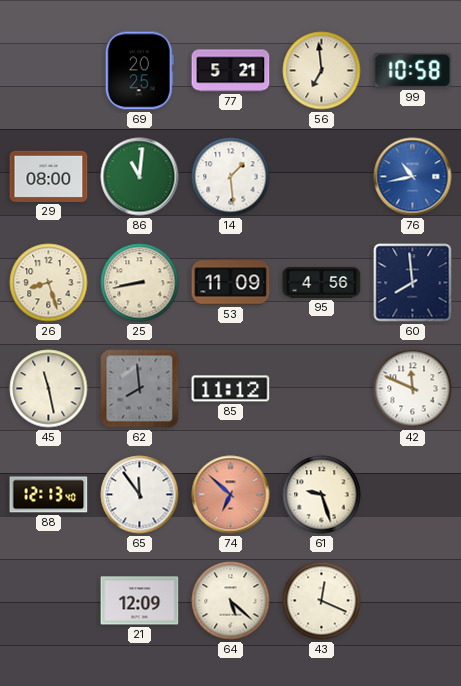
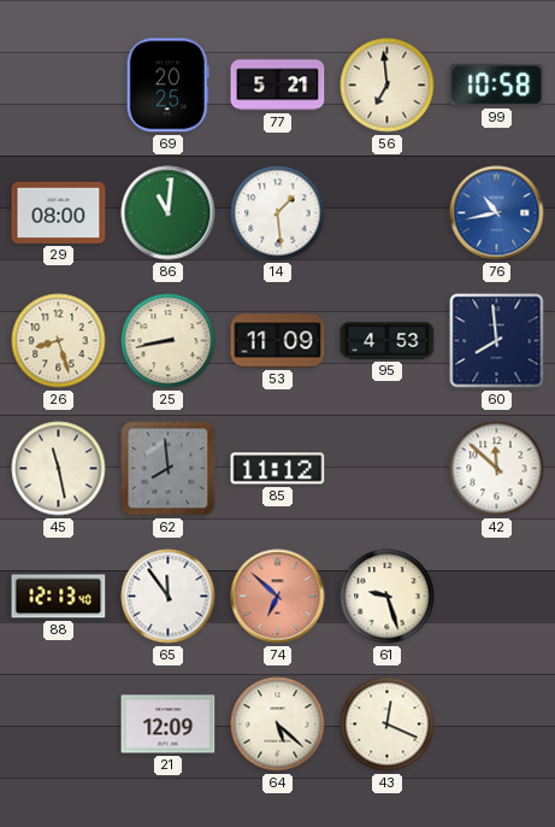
95: 4:56 -> 4:53
42: 11:49 -> 11:52
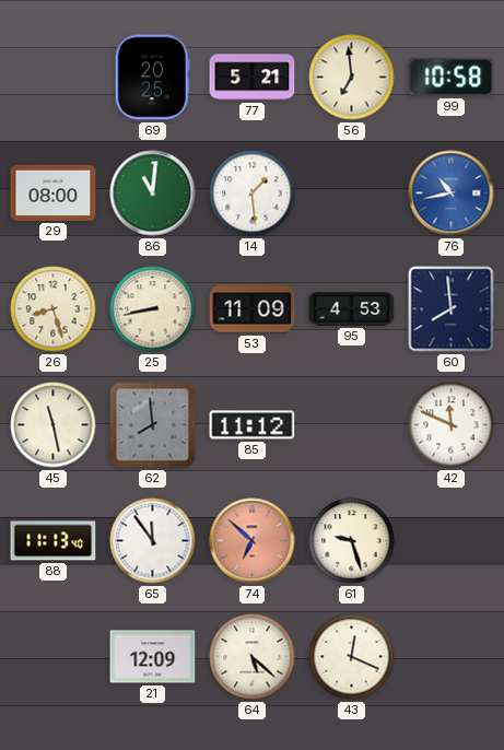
42: 11:52 -> 11:49
88: 12:13 -> 11:13
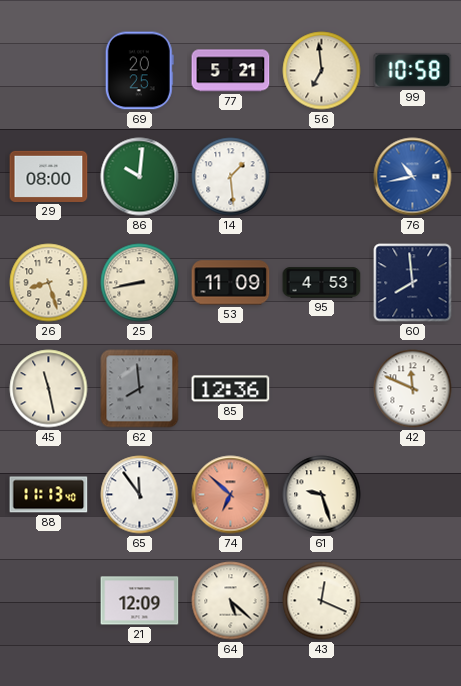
86: 11:01 -> 10:01
85: 11:12 -> 12:36
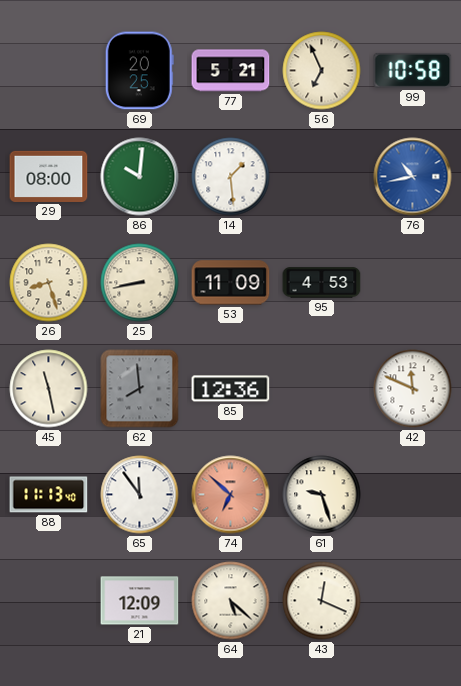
56: 6:59 -> 6:56
60: 7:59 -> none
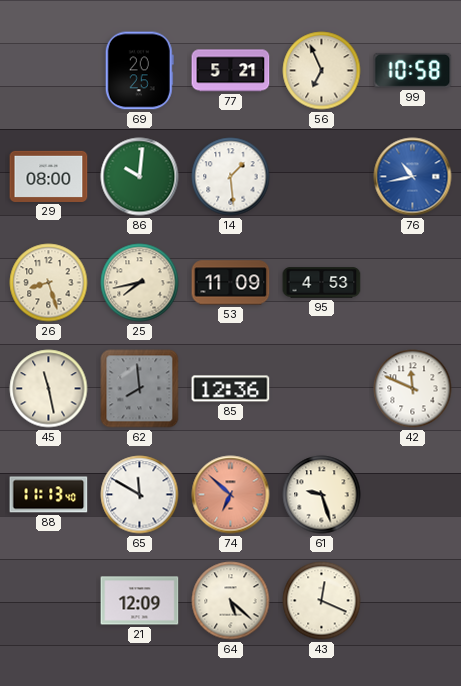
25: 8:43 -> 7:43
65: 11:54 -> 11:50
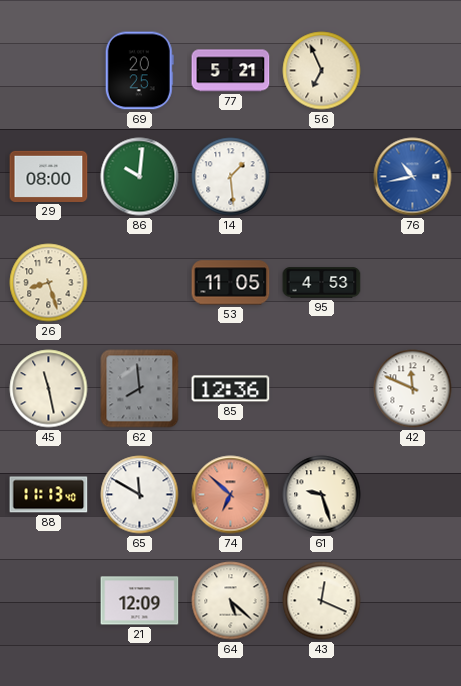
99: 10:58 -> none
25: 7:43 -> none
53: 11:09 -> 11:05
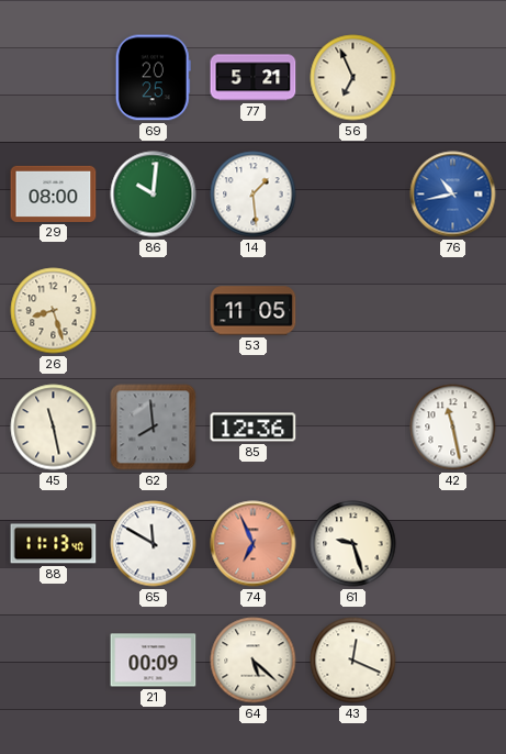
95: 4:53 -> none
42: 11:49 -> 11:28
74: 6:52 -> 6:56
21: 12:09 -> 00:09
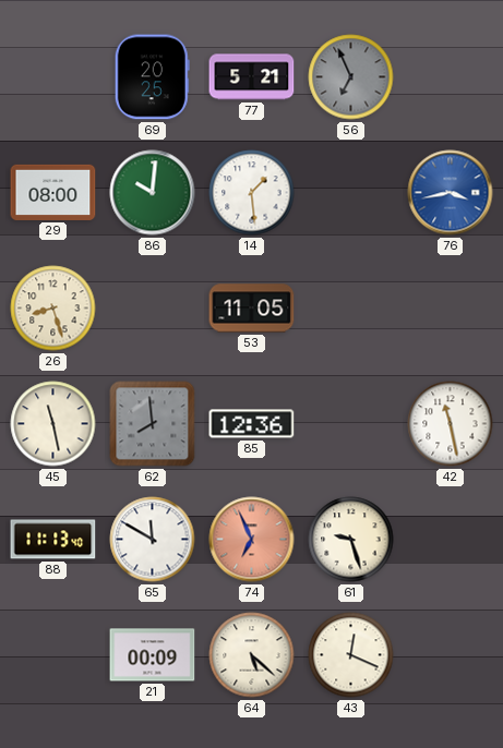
56 dial: cream -> grey
76: 10:43 -> 3:43
